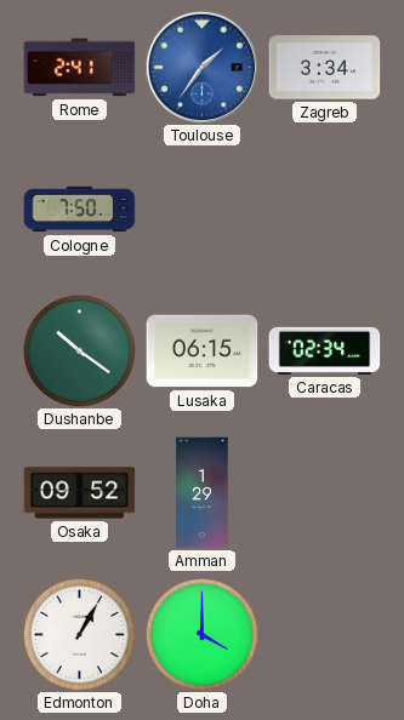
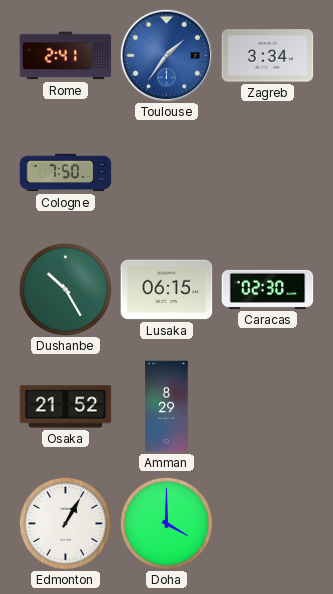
Dushanbe: 10:21 -> 10:25
Caracas: 02:34 -> 02:30
Osaka: 09:52 -> 21:52
Amman: 1:29 -> 8:29
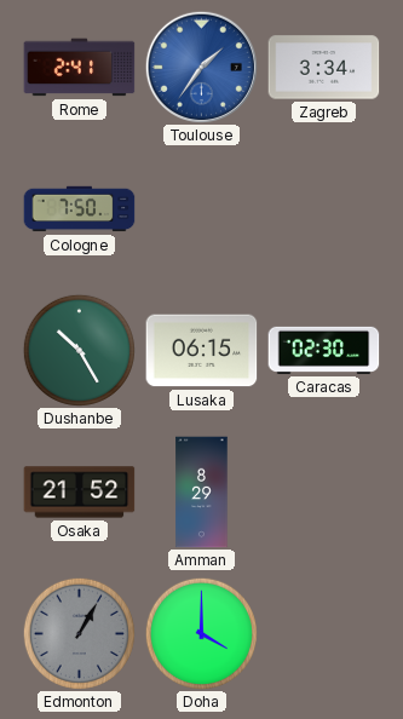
Edmonton dial: white -> grey
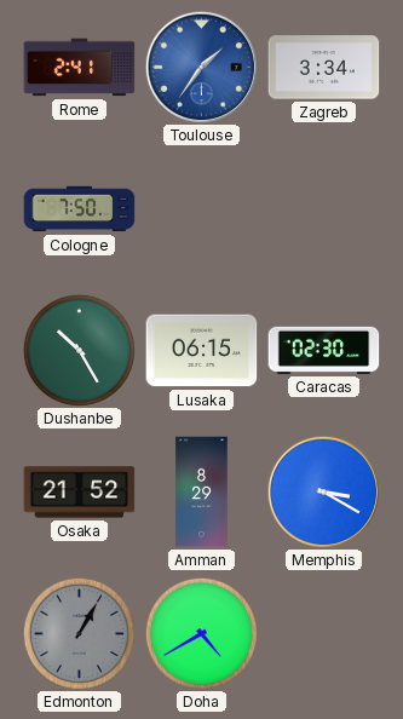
Memphis: none -> 3:20
Doha: 4:00 -> 4:40
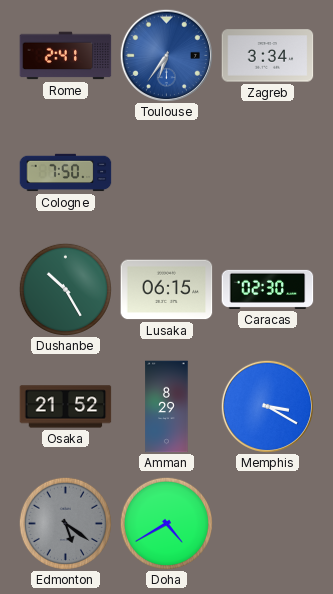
Toulouse: 1:36 -> 6:36
Edmonton: 1:05 -> 5:21
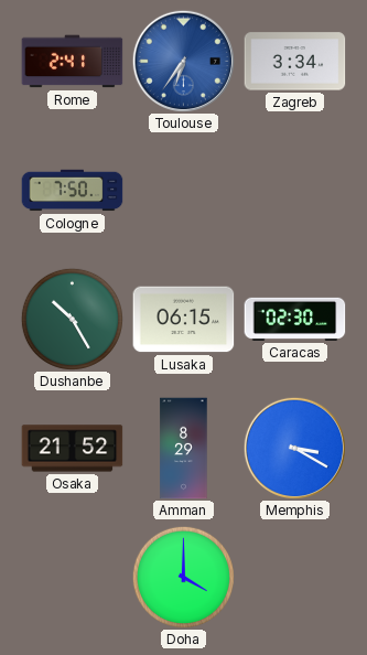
Edmonton: 5:21 -> none
Doha: 4:40 -> 4:00
